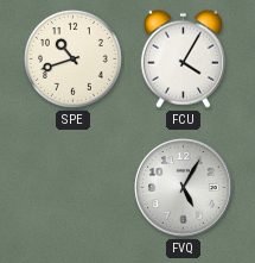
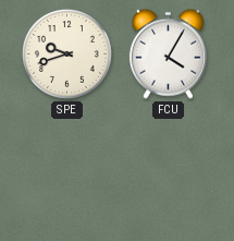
SPE: 10:42 -> 9:42
FVQ: 5:05 -> none
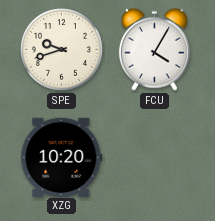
XZG: none -> 10:20
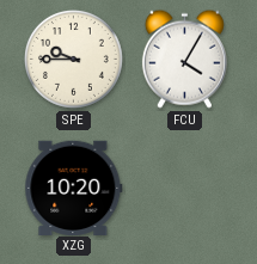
SPE: 9:42 -> 9:45
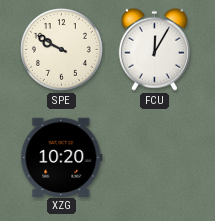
SPE: 9:45 -> 9:50
FCU: 4:05 -> 12:05
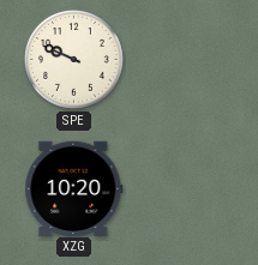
SPE: 9:50 -> 9:49
FCU: 12:05 -> none
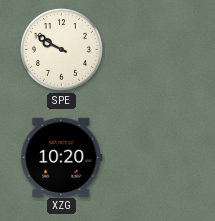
SPE: 9:49 -> 9:50
